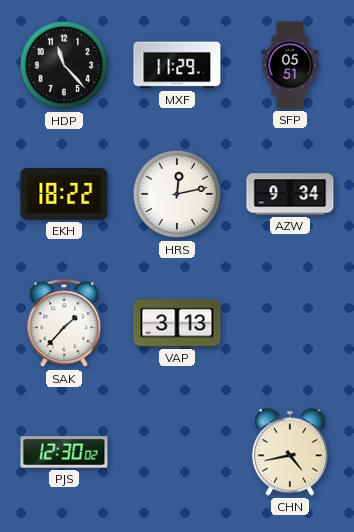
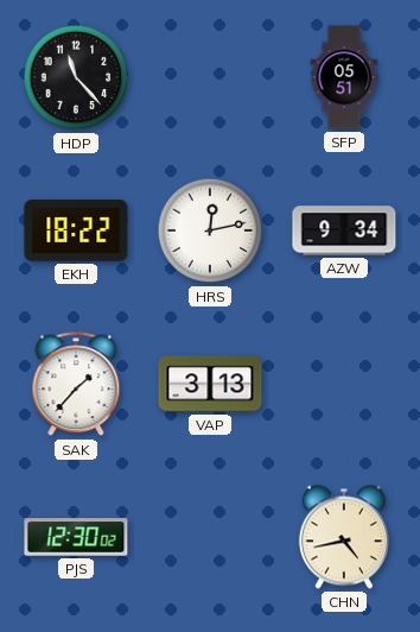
MXF: 11:29 -> none
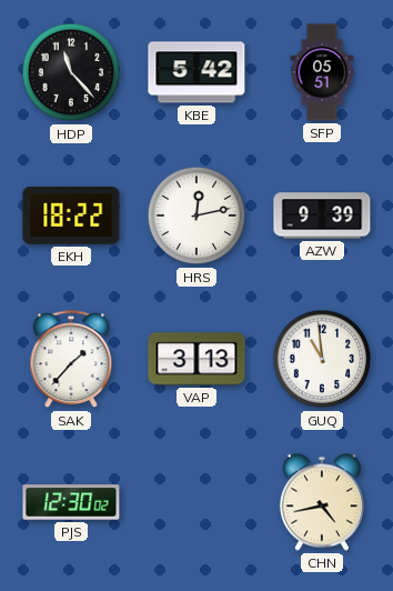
KBE: none -> 5:42
AZW: 9:34 -> 9:39
GUQ: none -> 10:59
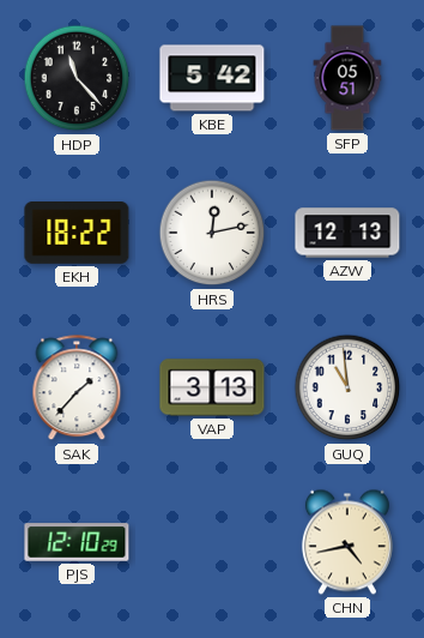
AZW: 9:39 -> 12:13
PJS: 12:30 -> 12:10
